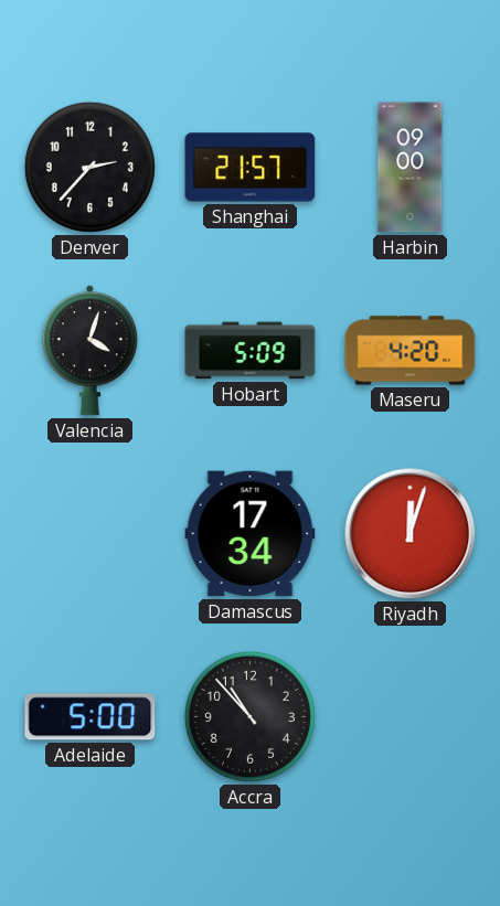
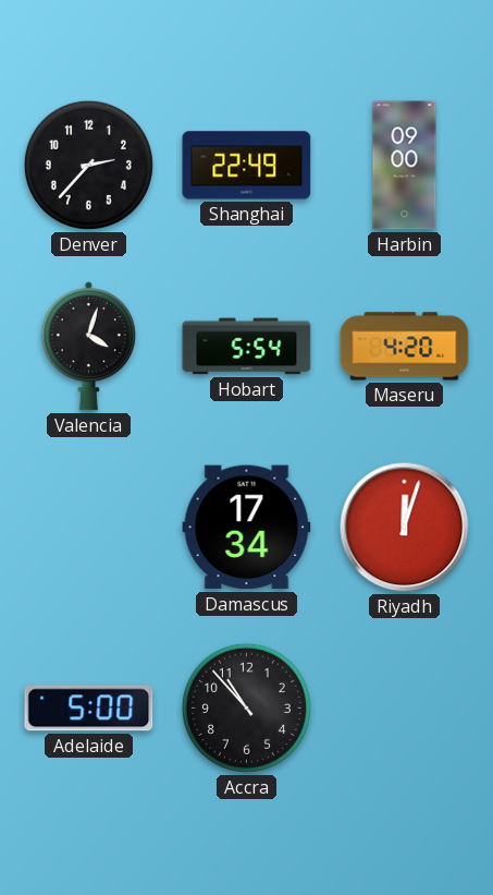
Shanghai: 21:57 -> 22:49
Hobart: 5:09 -> 5:54
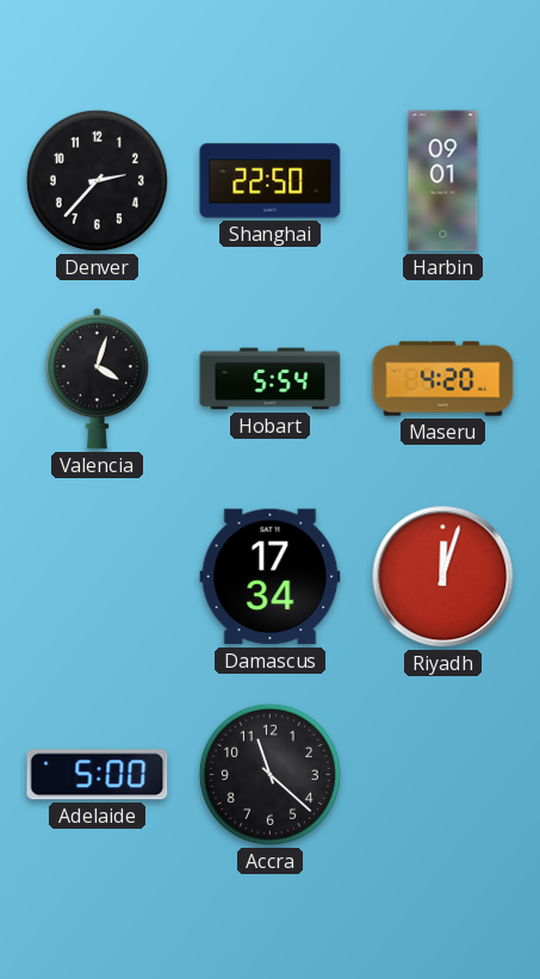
Shanghai: 22:49 -> 22:50
Harbin: 09:00 -> 09:01
Accra: 10:53 -> 11:22
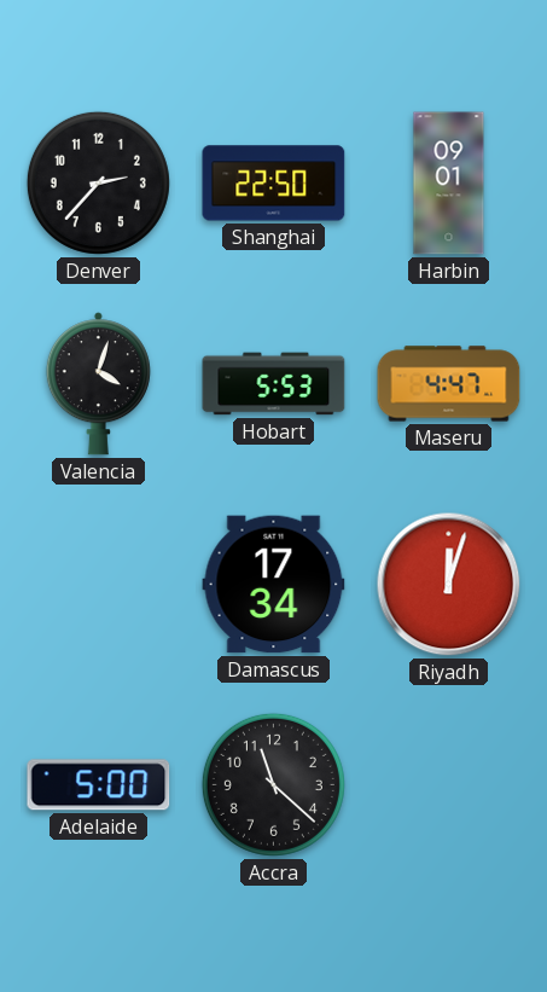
Hobart: 5:54 -> 5:53
Maseru: 4:20 -> 4:47
